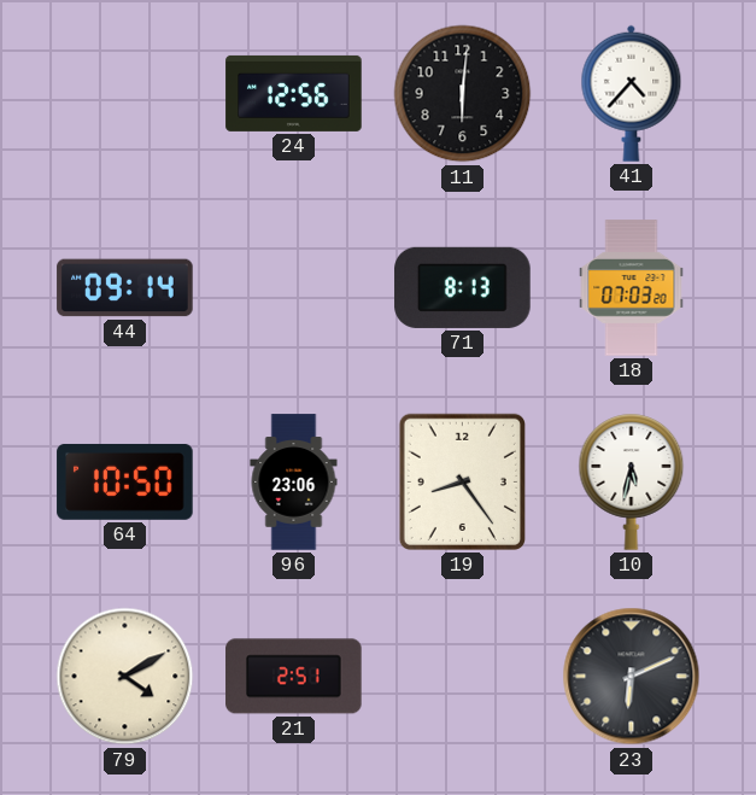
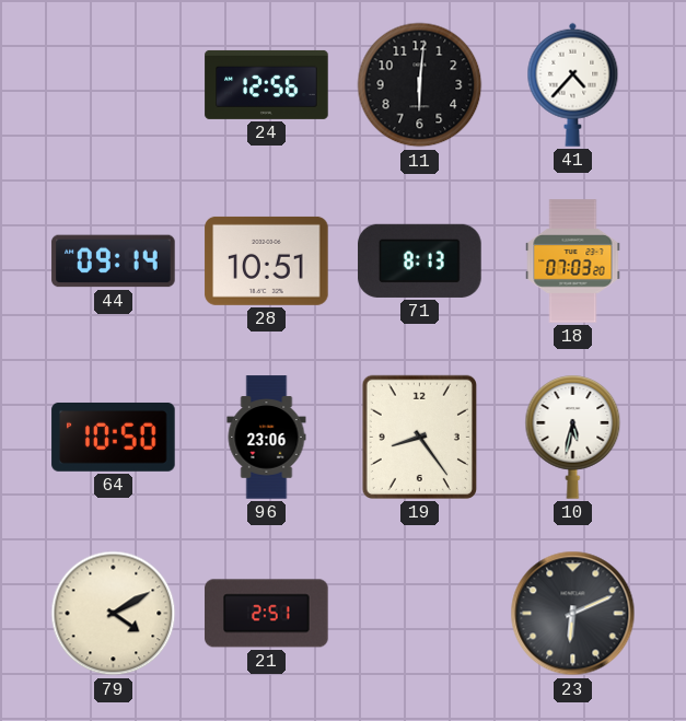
28: none -> 10:51
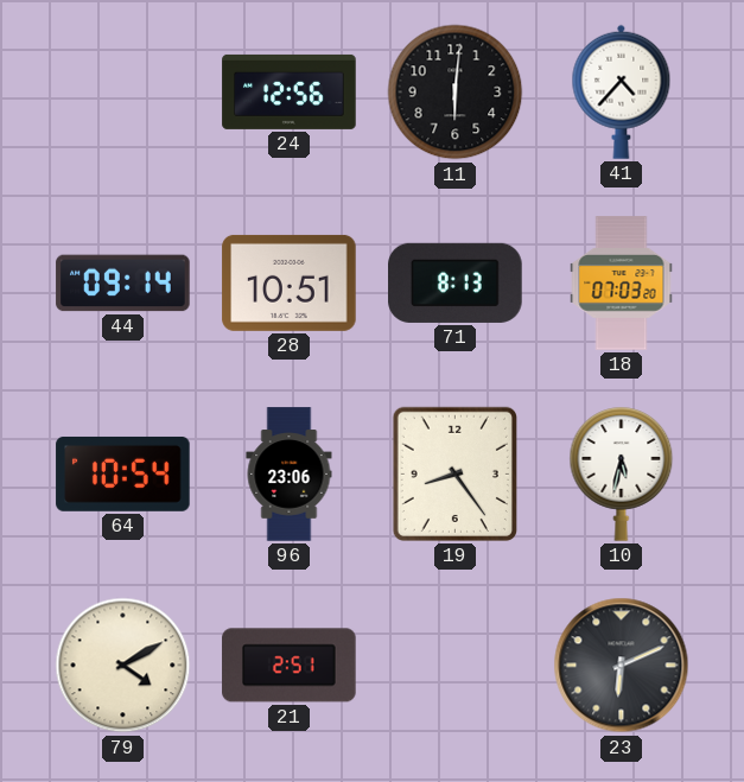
64: 10:50 -> 10:54
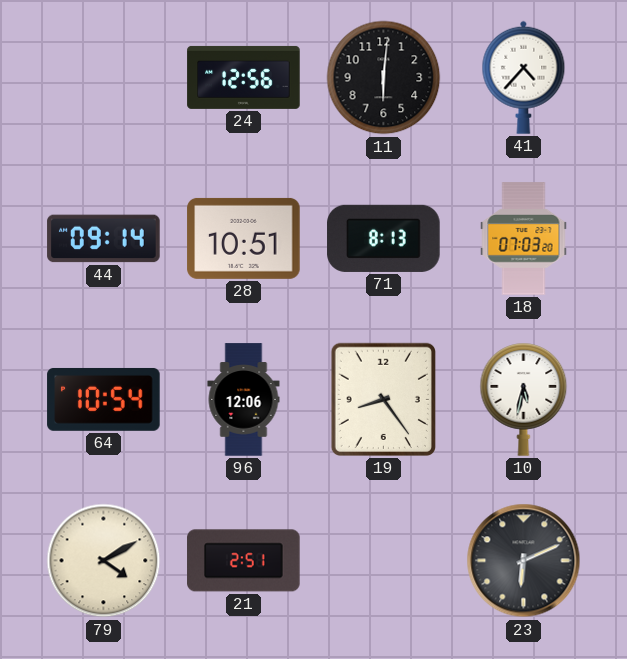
96: 23:06 -> 12:06
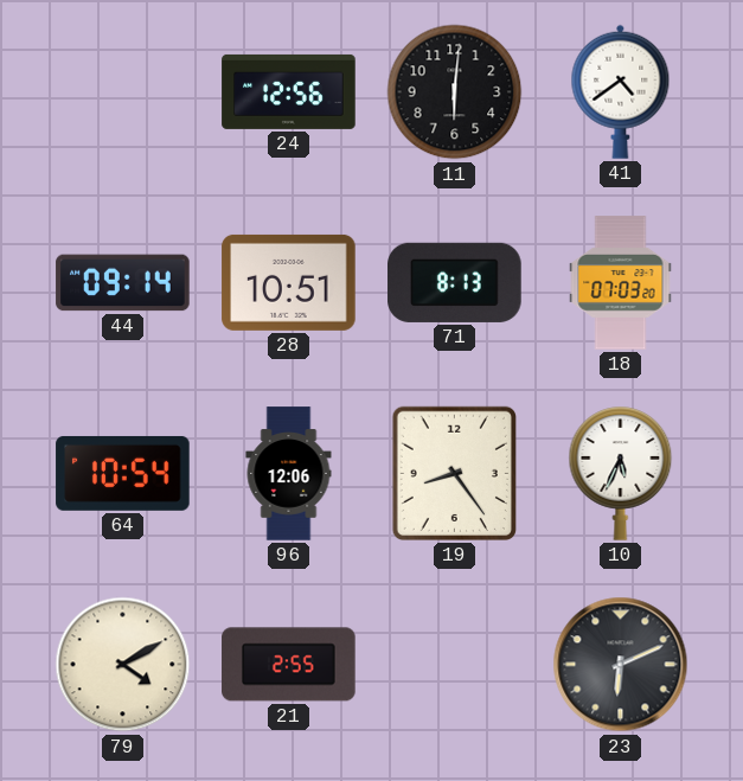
41: 4:37 -> 4:39
10: 5:32 -> 5:34
21: 2:51 -> 2:55
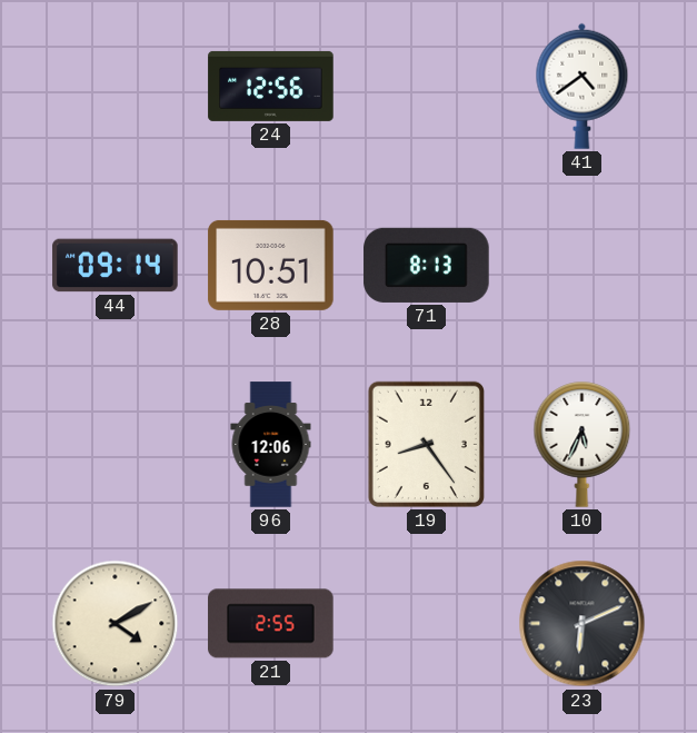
11: 6:01 -> none
18: 07:03 -> none
64: 10:54 -> none
